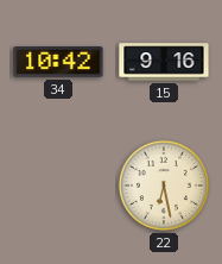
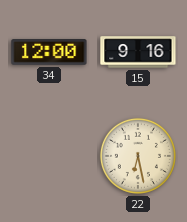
34: 10:42 -> 12:00
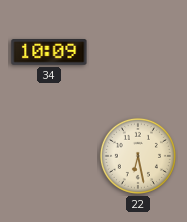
34: 12:00 -> 10:09
15: 9:16 -> none
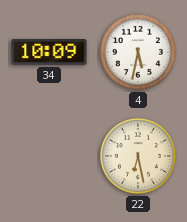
4: none -> 5:32
